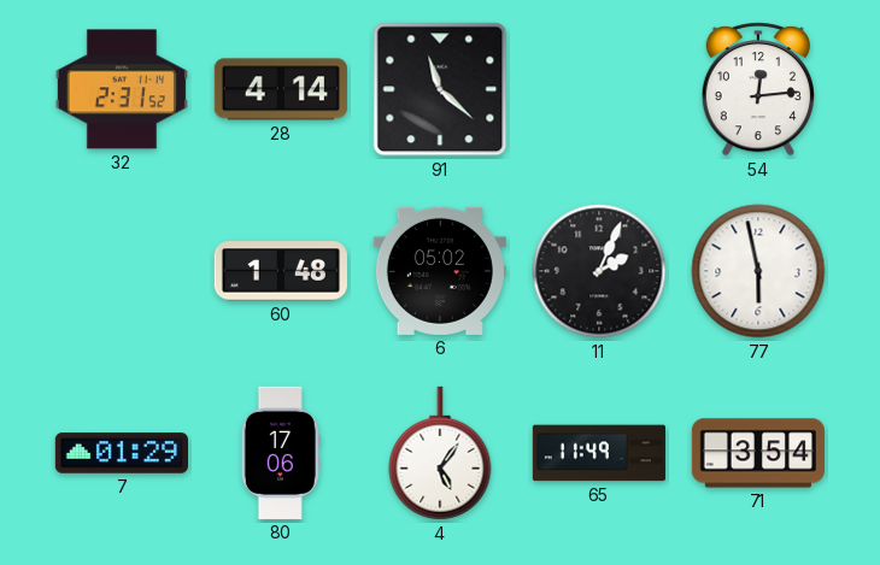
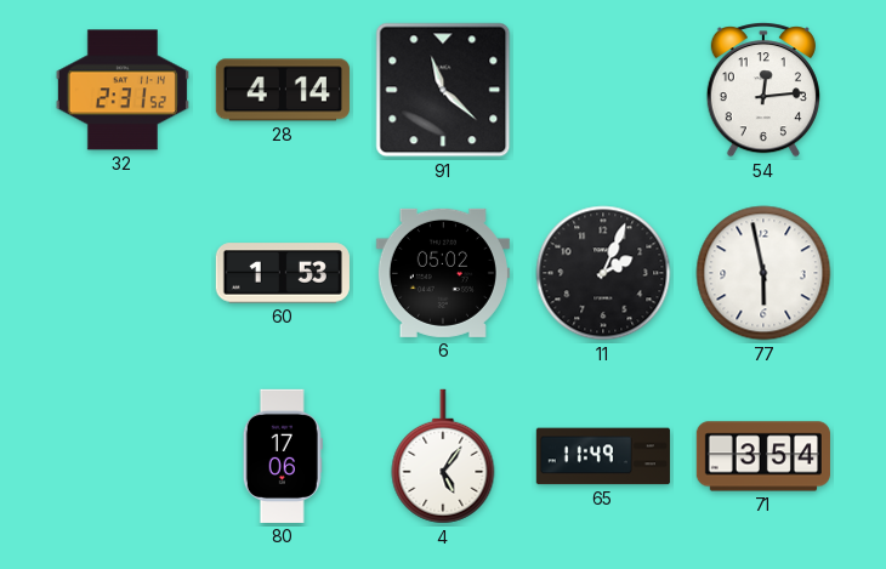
60: 1:48 -> 1:53
7: 01:29 -> none
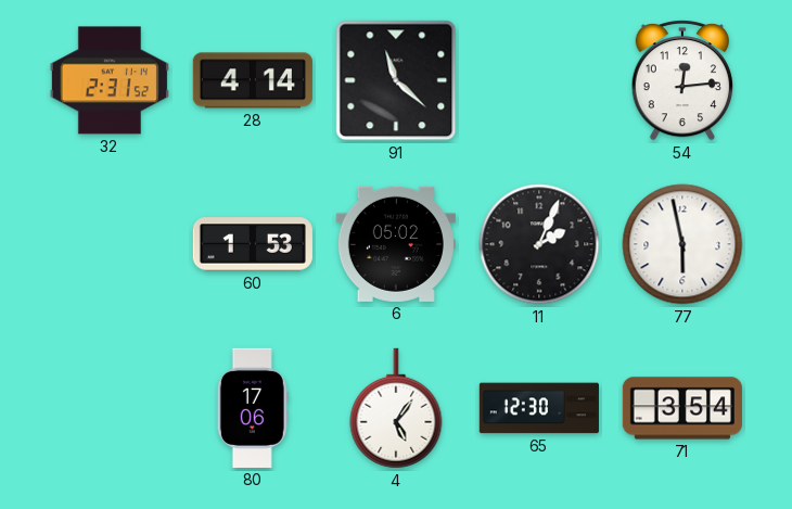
65: 11:49 -> 12:30
